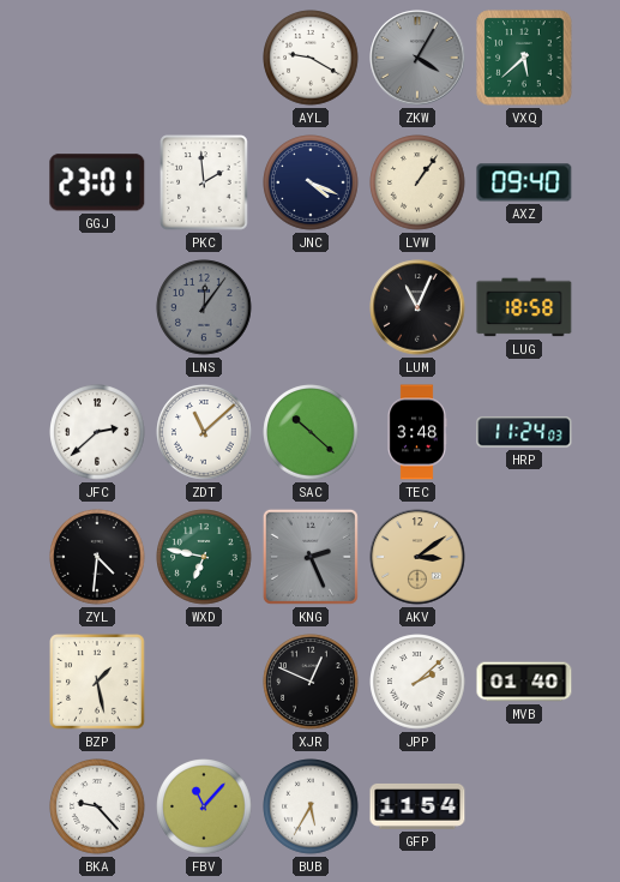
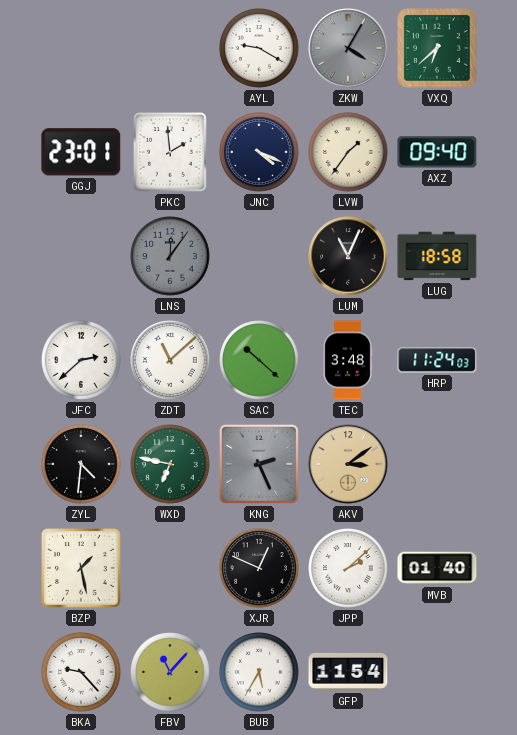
VXQ: 5:38 -> 6:38
LVW: 1:06 -> 1:36
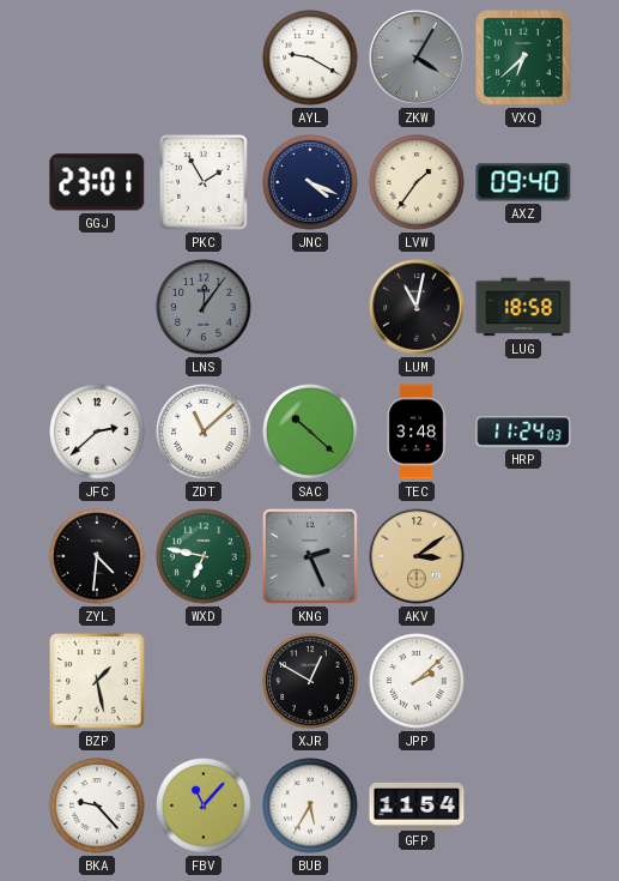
PKC: 1:59 -> 1:55
LUM: 11:04 -> 11:02
XJR: 12:49 -> 12:50
MVB: 01:40 -> none
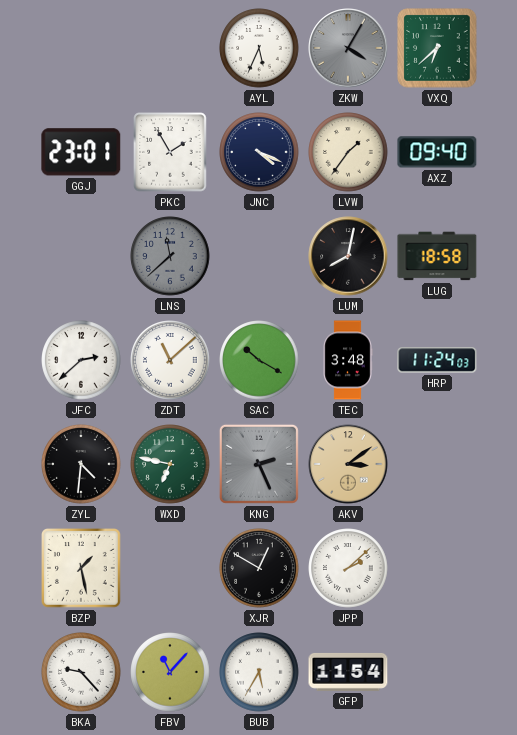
AYL: 9:20 -> 5:34
LNS: 12:06 -> 11:38
LUM: 11:02 -> 8:02
SAC: 10:22 -> 10:20
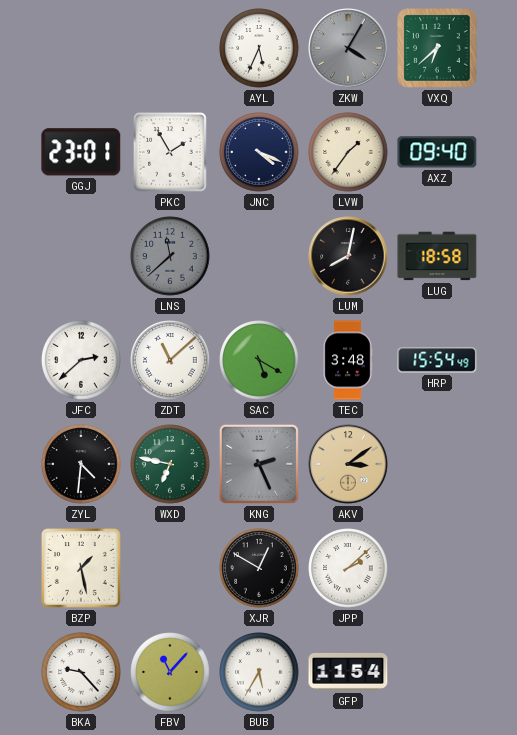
SAC: 10:20 -> 5:20
HRP: 11:24 -> 15:54
